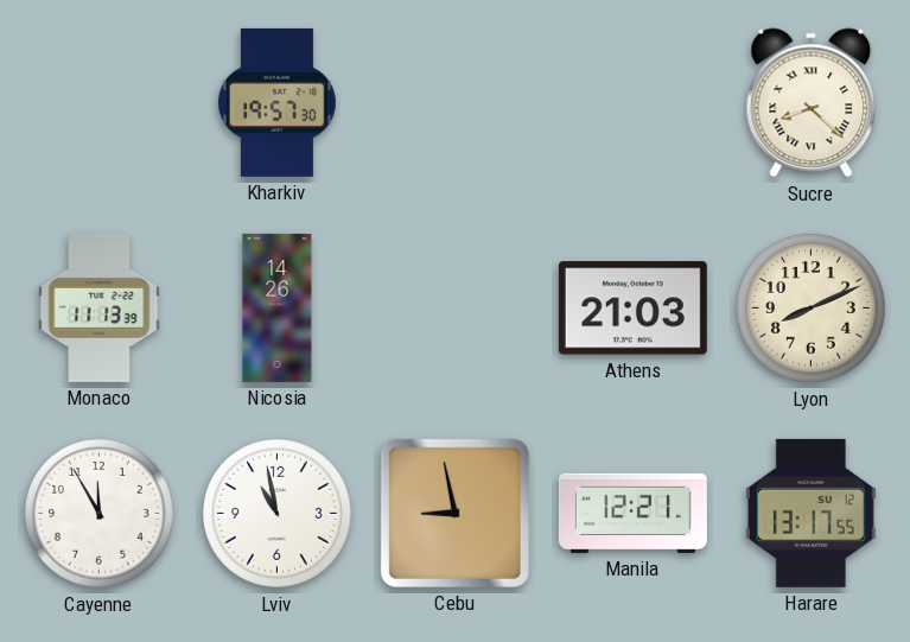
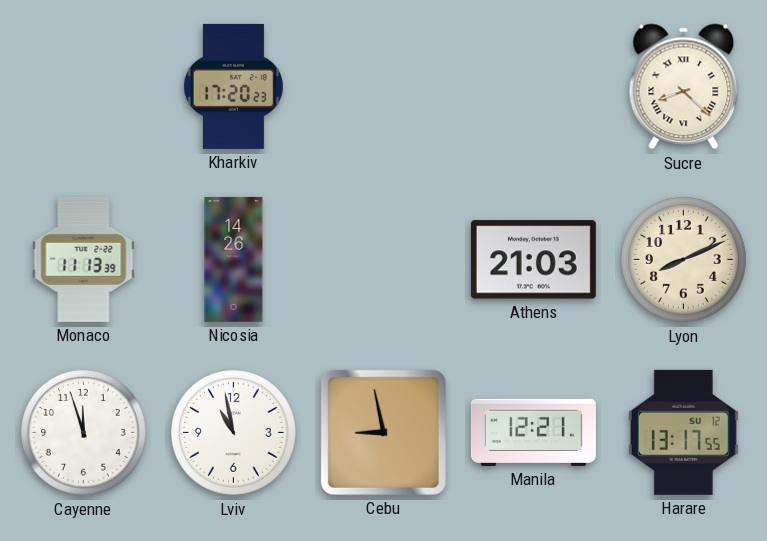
Kharkiv: 19:57 -> 17:20
Cayenne: 11:55 -> 11:57
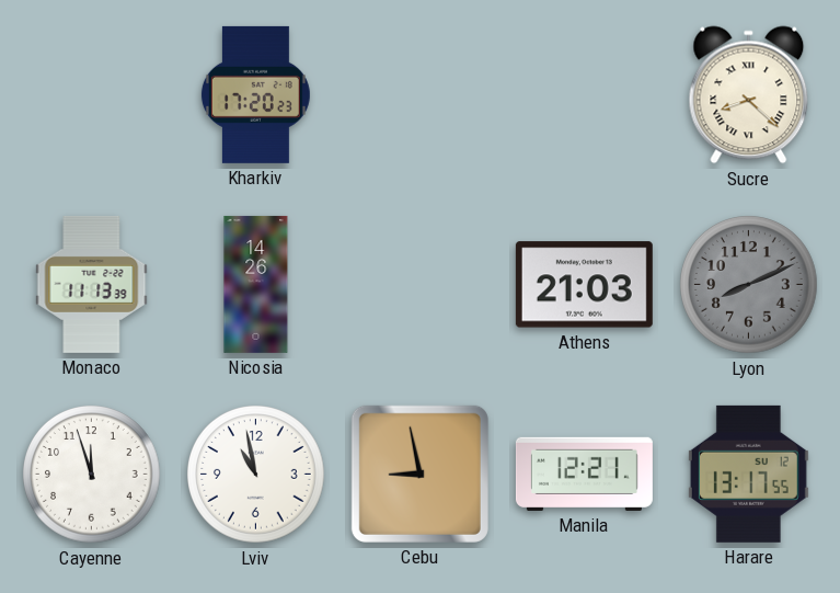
Lyon dial: cream -> grey
